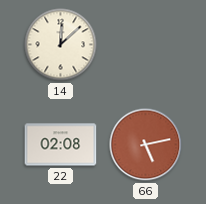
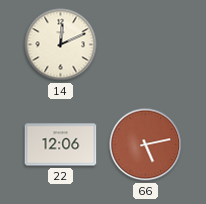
14: 12:08 -> 12:11
22: 02:08 -> 12:06
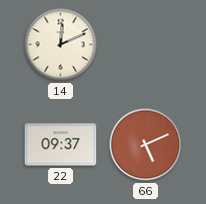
22: 12:06 -> 09:37
66: 5:13 -> 5:11
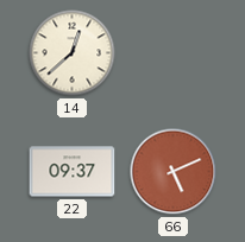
14: 12:11 -> 12:38
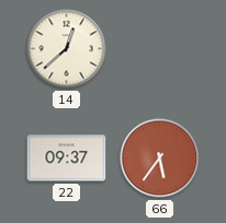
66: 5:11 -> 5:36
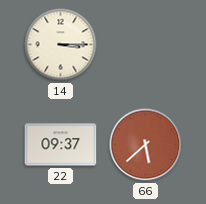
14: 12:38 -> 3:15
66: 5:36 -> 5:38
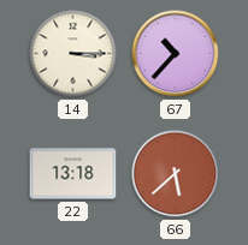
67: none -> 10:37
22: 09:37 -> 13:18
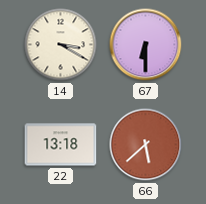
14: 3:15 -> 3:20
67: 10:37 -> 6:30
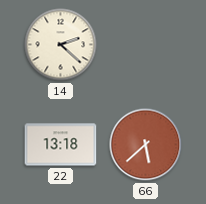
14: 3:20 -> 2:22
67: 6:30 -> none
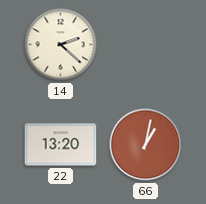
22: 13:18 -> 13:20
66: 5:38 -> 1:02
